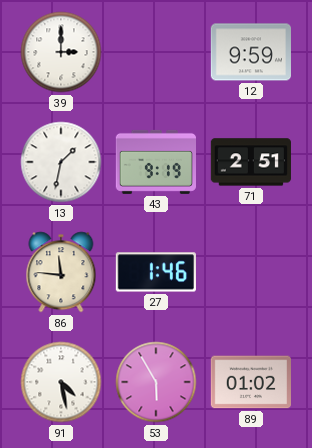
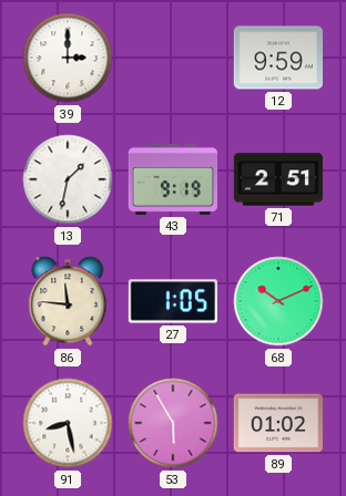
27: 1:46 -> 1:05
68: none -> 10:11
91: 4:28 -> 8:28
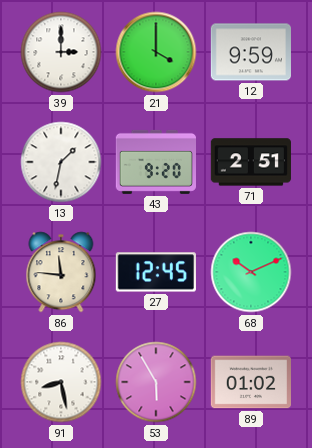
21: none -> 4:00
43: 9:19 -> 9:20
27: 1:05 -> 12:45
